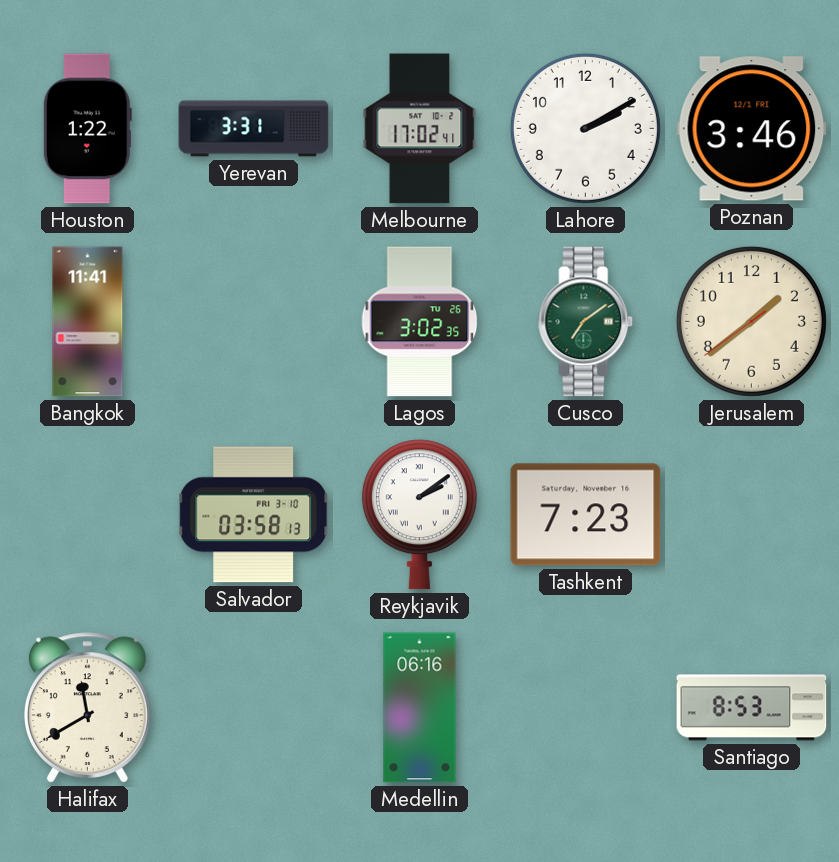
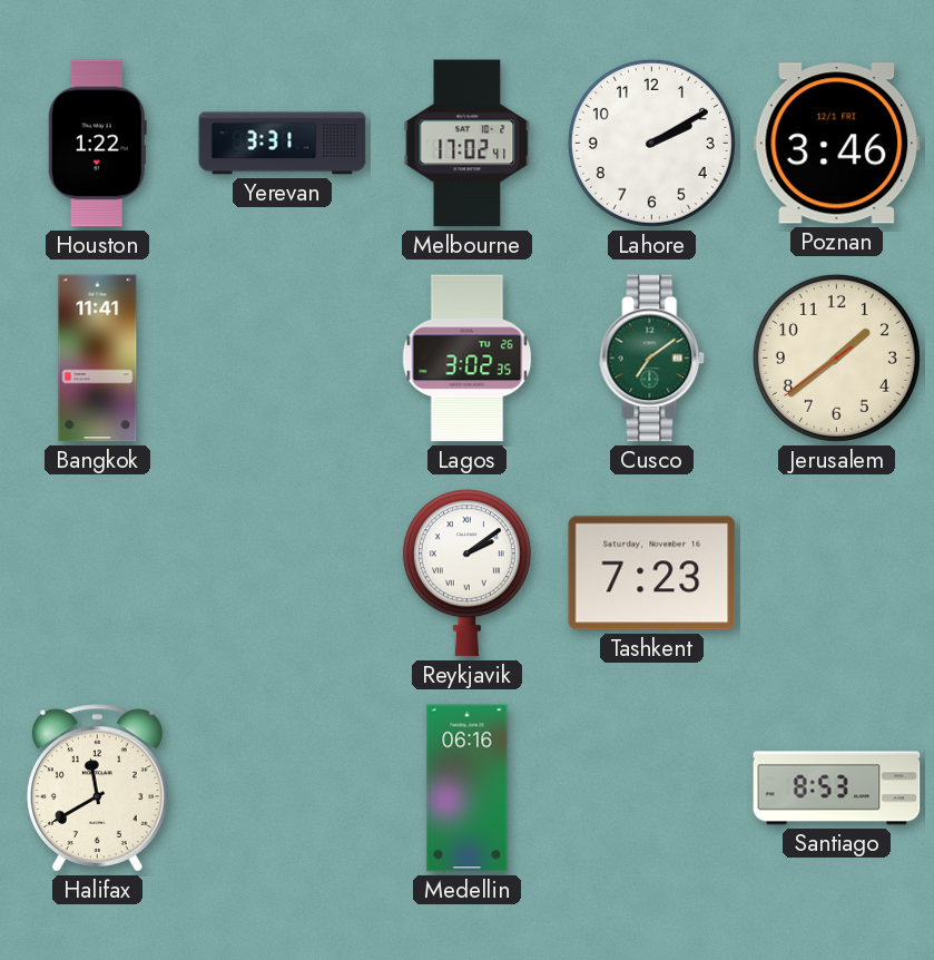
Salvador: 03:58 -> none
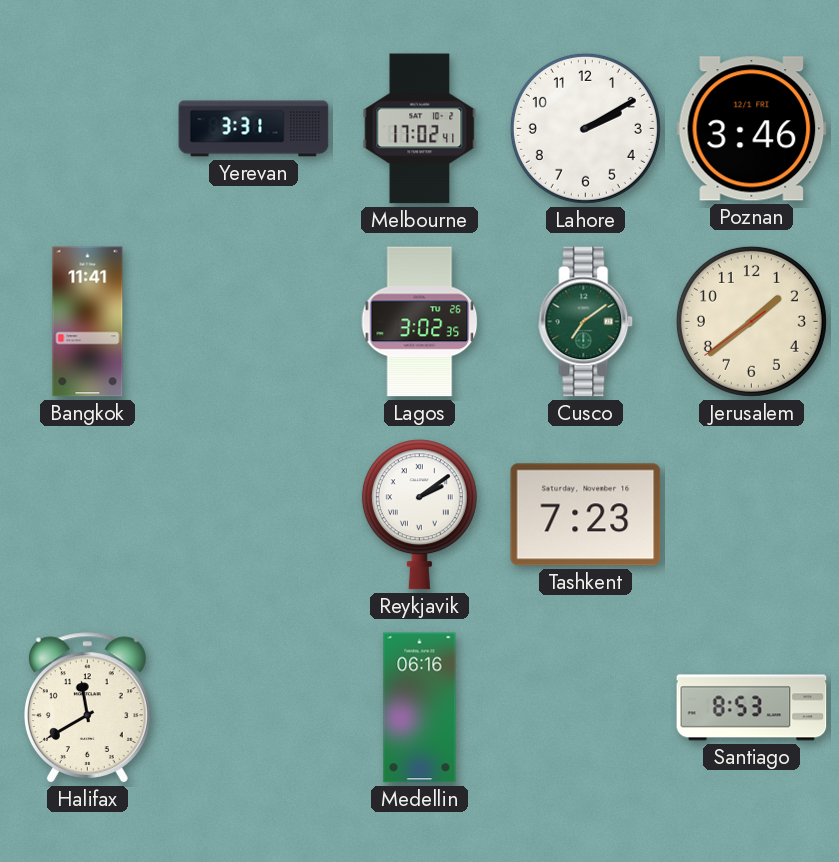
Houston: 1:22 -> none
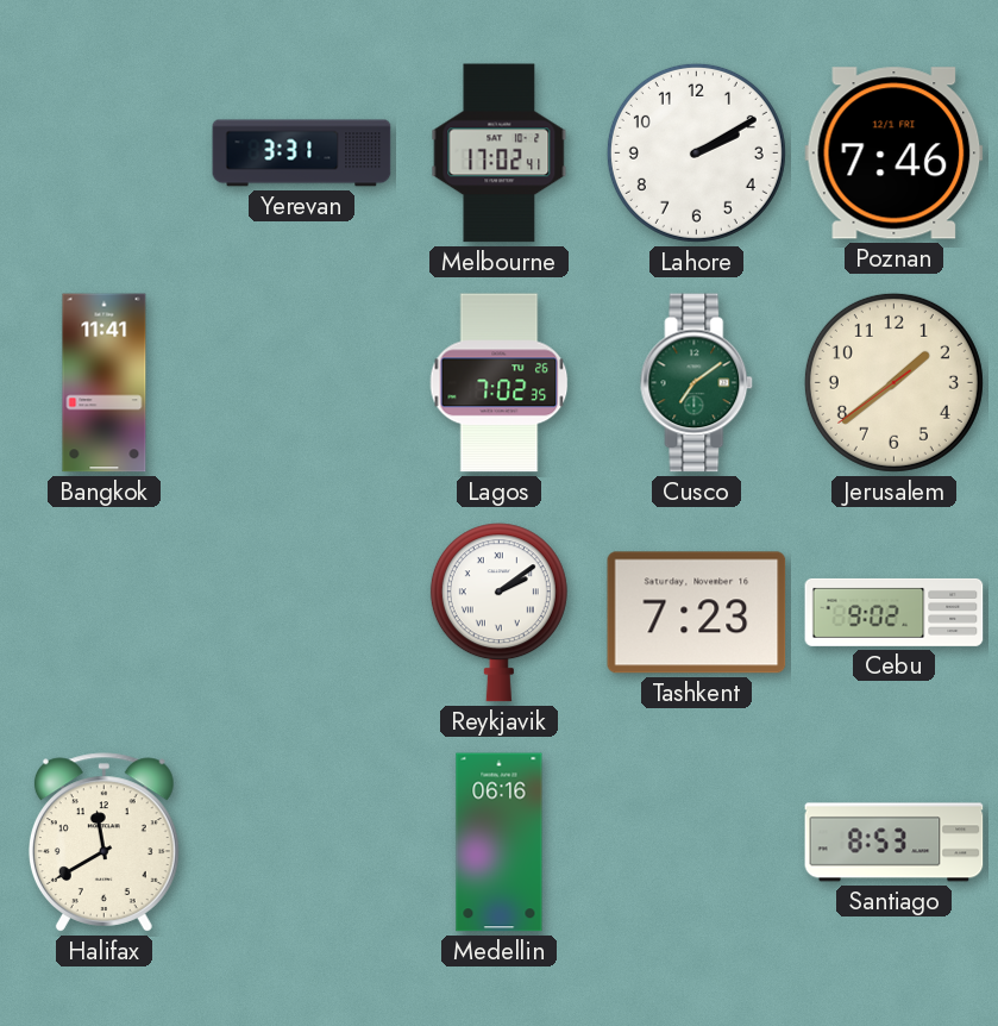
Poznan: 3:46 -> 7:46
Lagos: 3:02 -> 7:02
Cebu: none -> 9:02
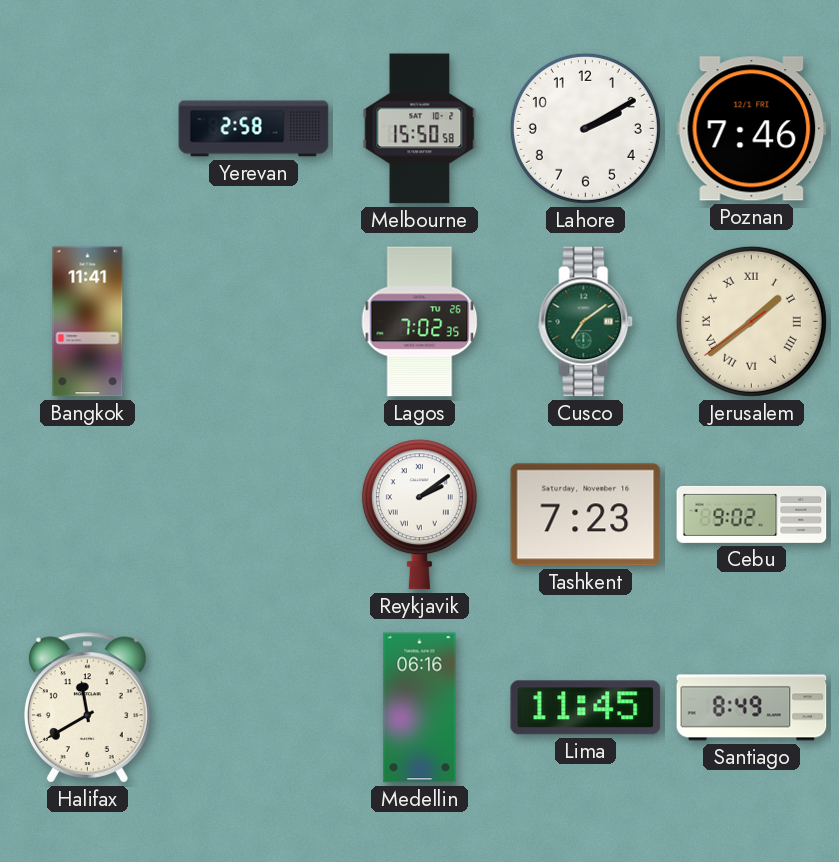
Yerevan: 3:31 -> 2:58
Melbourne: 17:02 -> 15:50
Jerusalem numerals: Arabic -> Roman
Lima: none -> 11:45
Santiago: 8:53 -> 8:49
